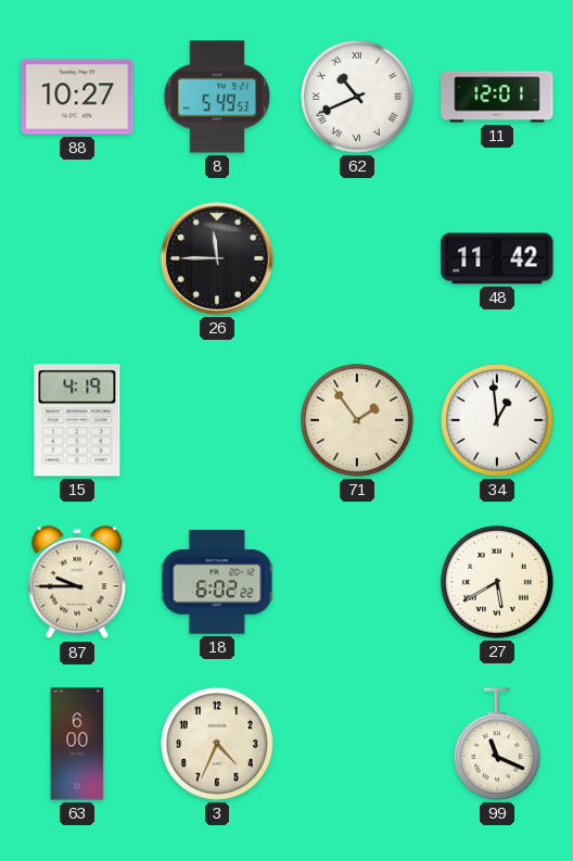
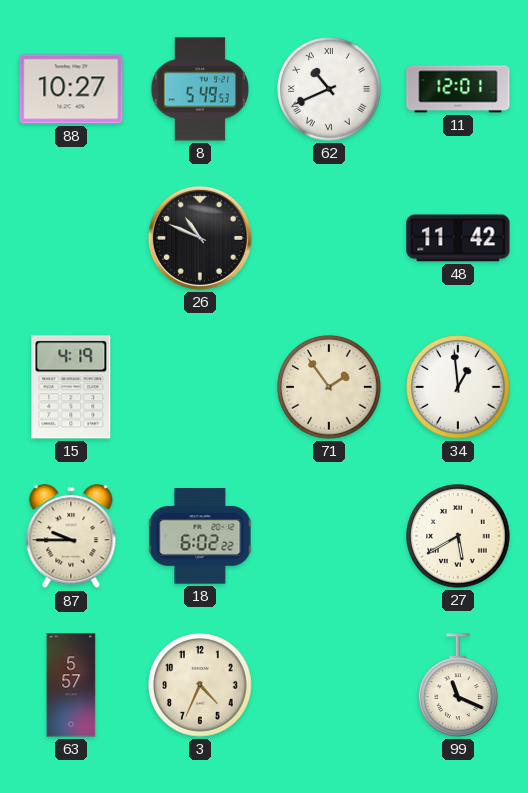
26: 11:45 -> 10:49
63: 6:00 -> 5:57
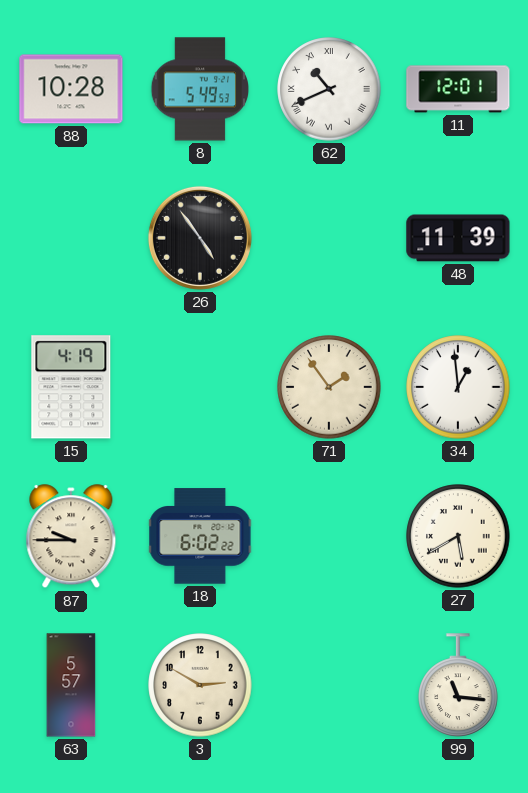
88: 10:27 -> 10:28
26: 10:49 -> 4:54
48: 11:42 -> 11:39
3: 4:34 -> 2:50
99: 11:19 -> 11:16
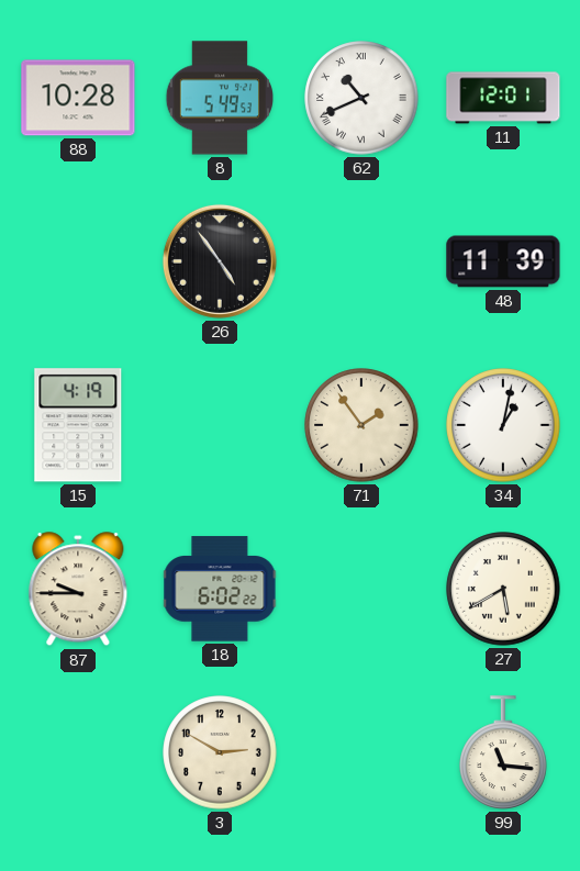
34: 12:59 -> 1:02
63: 5:57 -> none
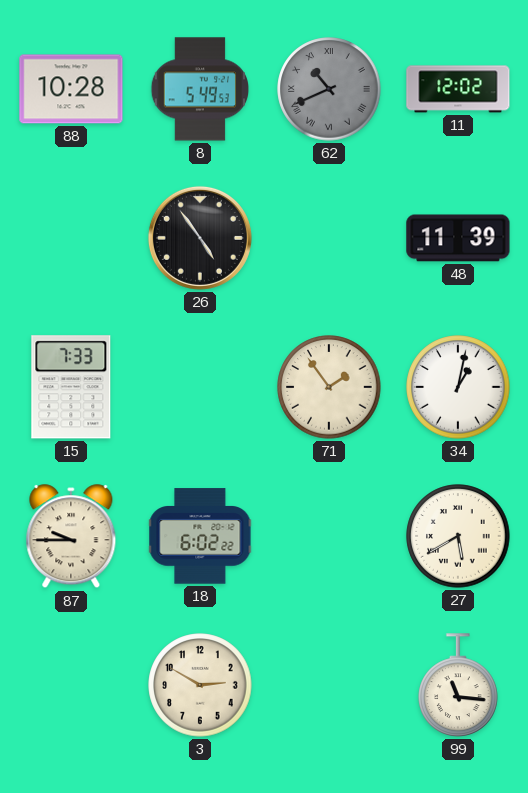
62 dial: white -> grey
11: 12:01 -> 12:02
15: 4:19 -> 7:33
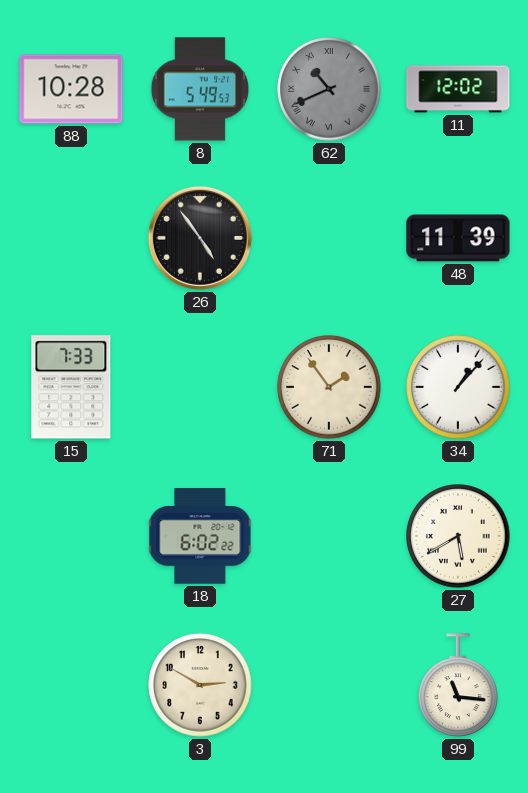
34: 1:02 -> 1:07
87: 9:45 -> none
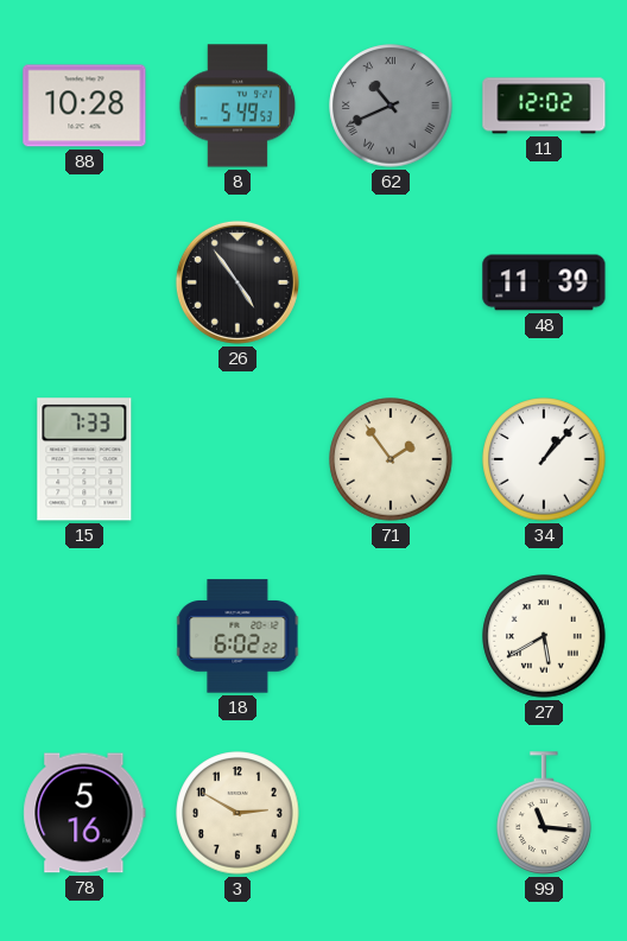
78: none -> 5:16
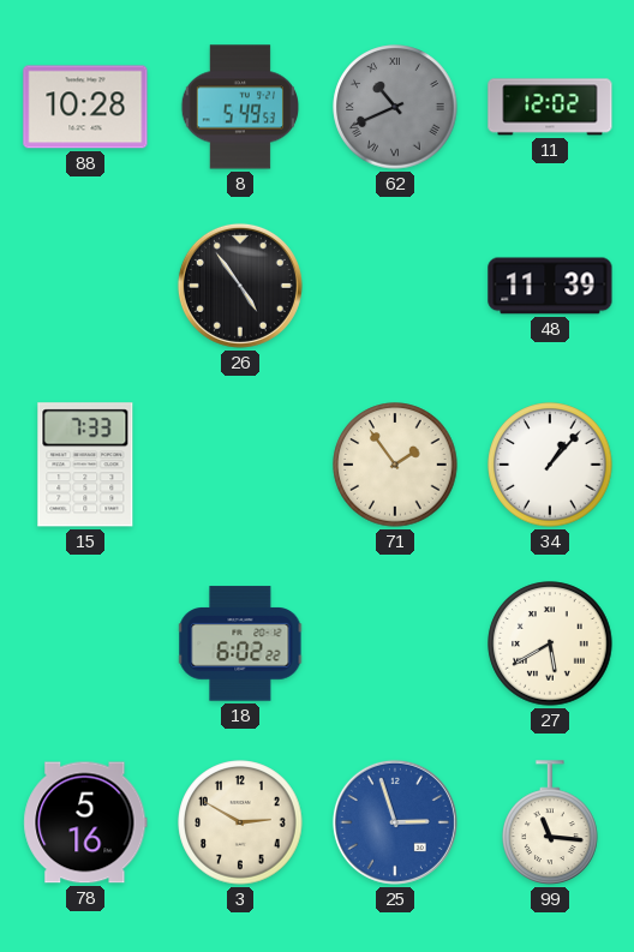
25: none -> 2:57
